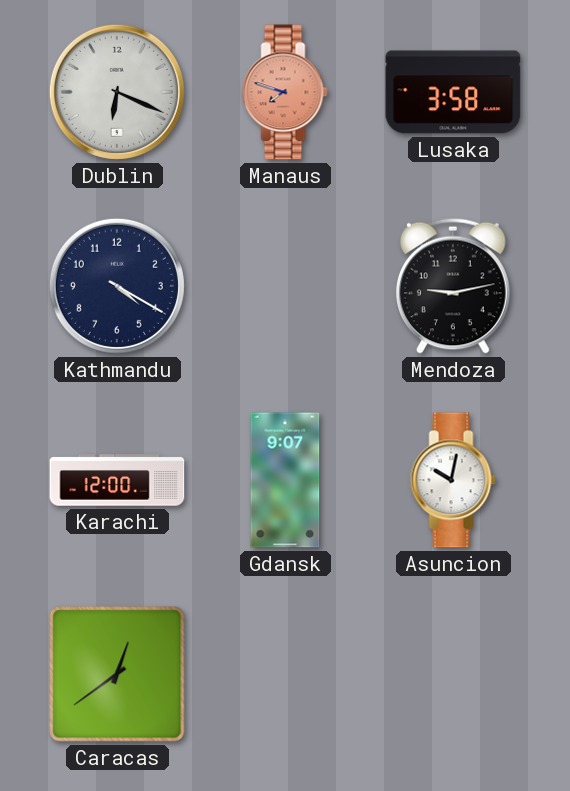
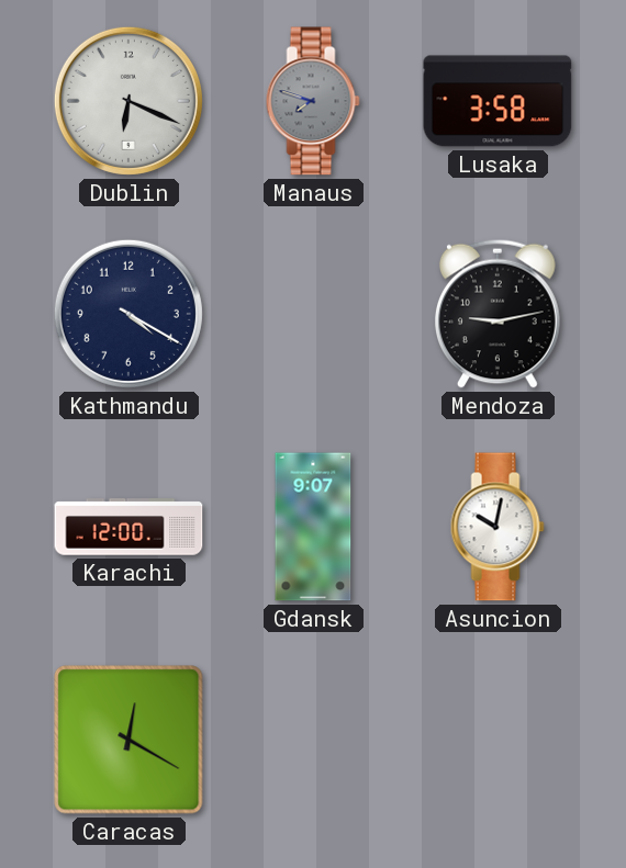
Manaus dial: salmon -> grey
Caracas: 12:39 -> 12:20
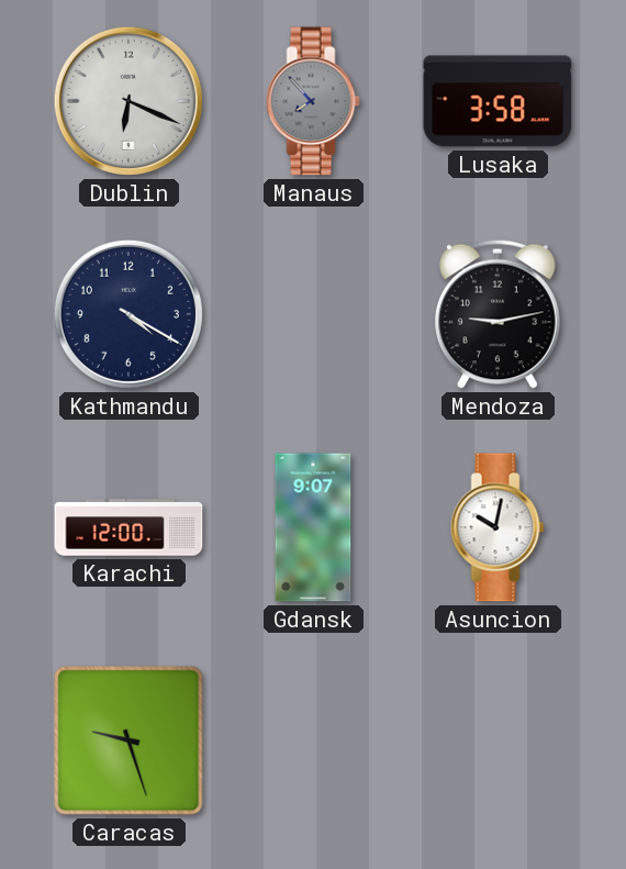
Manaus: 7:48 -> 7:53
Caracas: 12:20 -> 9:27
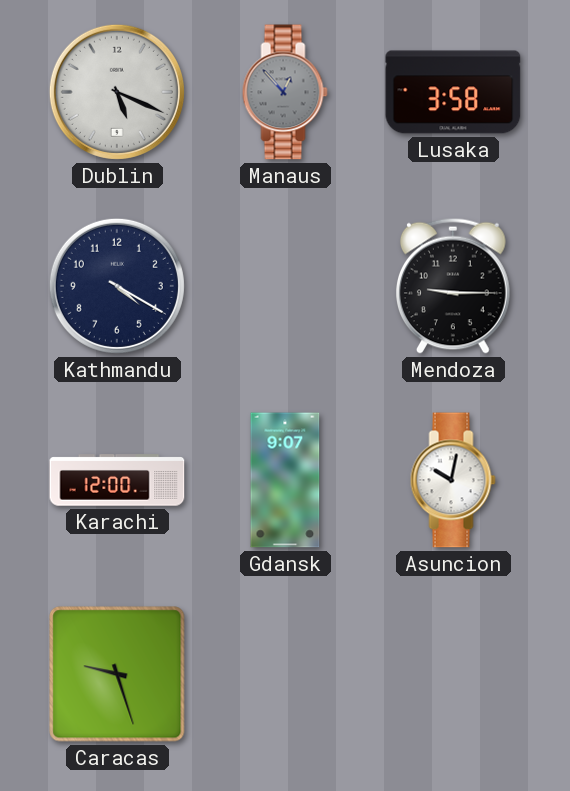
Dublin: 6:19 -> 5:19
Manaus: 7:53 -> 12:53
Mendoza: 9:13 -> 9:15
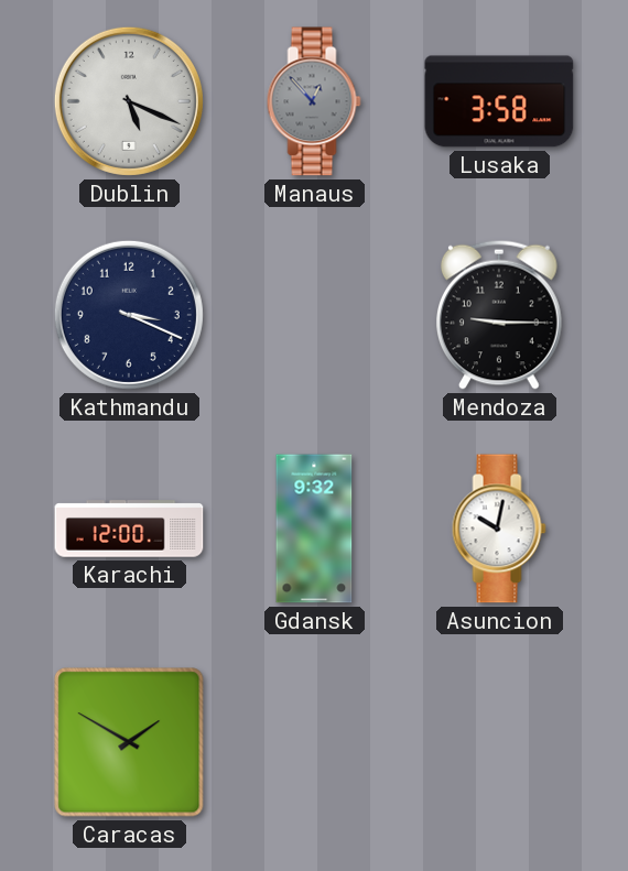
Kathmandu: 4:20 -> 3:19
Gdansk: 9:07 -> 9:32
Caracas: 9:27 -> 1:50
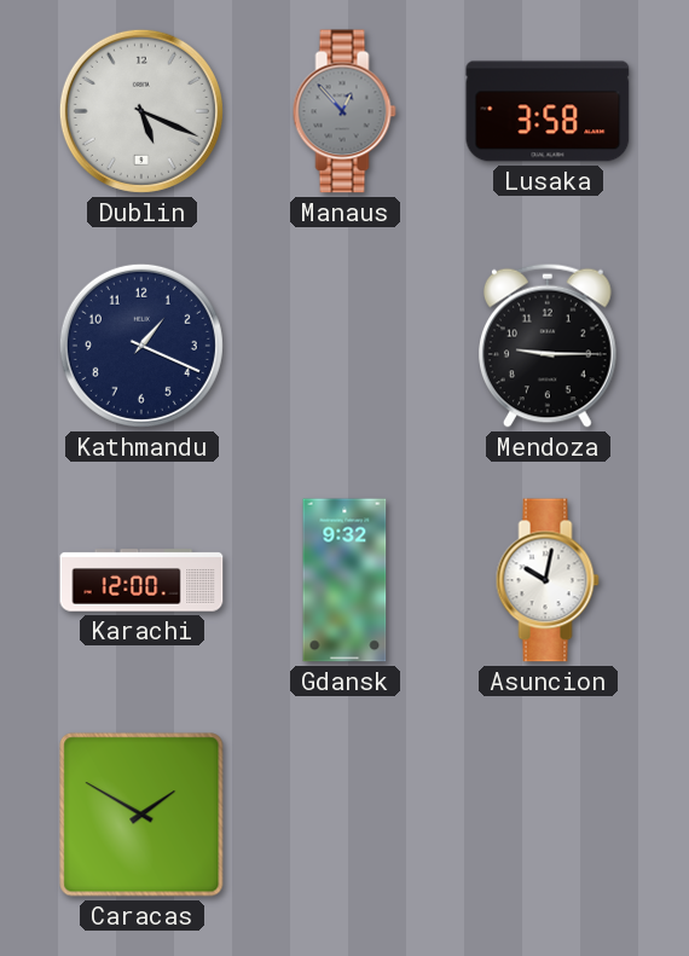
Kathmandu: 3:19 -> 1:19
